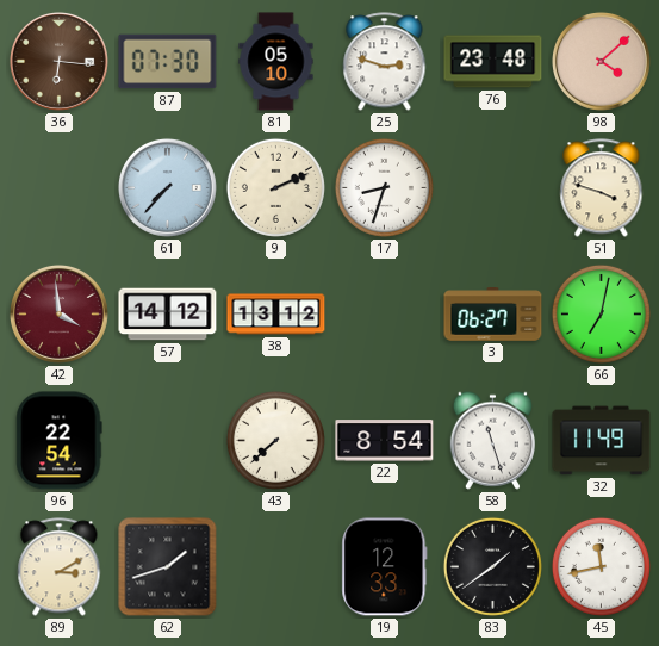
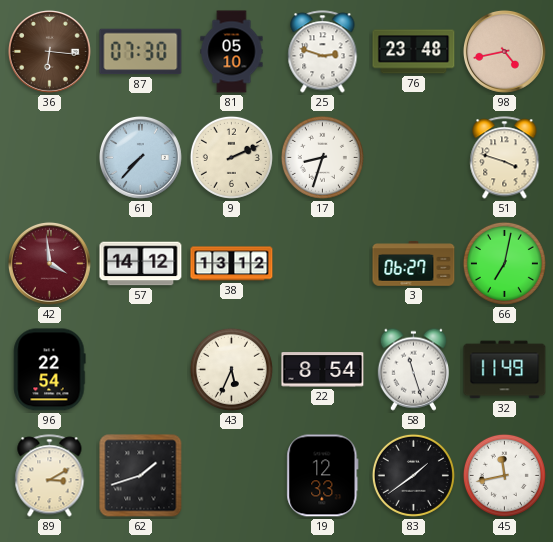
98: 4:08 -> 4:43
43: 7:38 -> 5:34
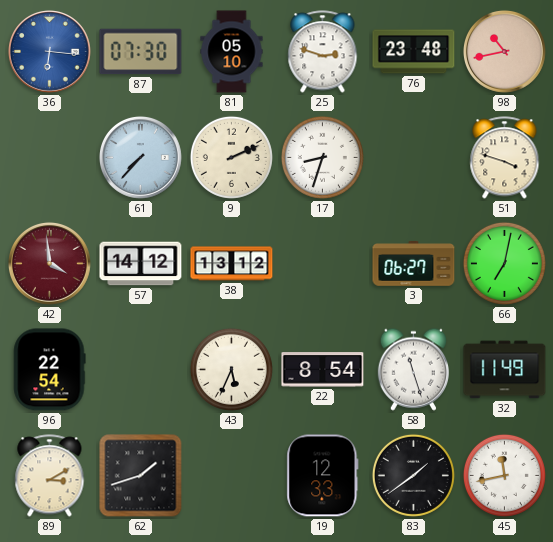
36 dial: brown -> blue
98: 4:43 -> 10:43
